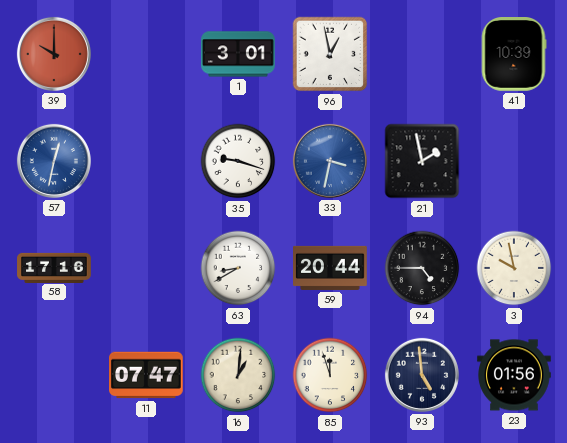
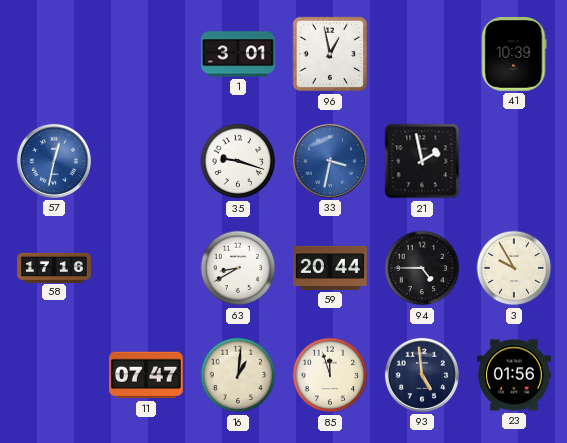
39: 10:00 -> none
3: 9:58 -> 9:55
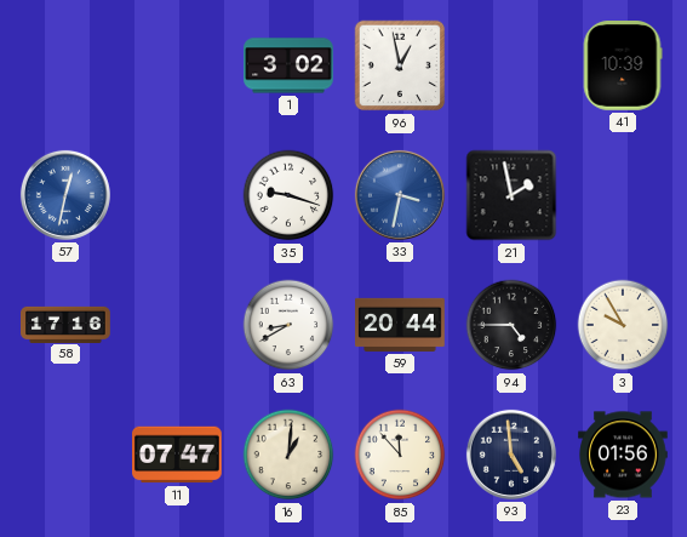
1: 3:01 -> 3:02
85: 11:57 -> 11:53
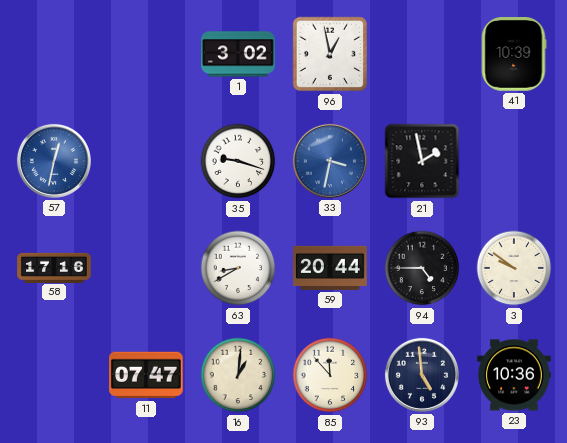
3: 9:55 -> 9:51
23: 01:56 -> 10:36
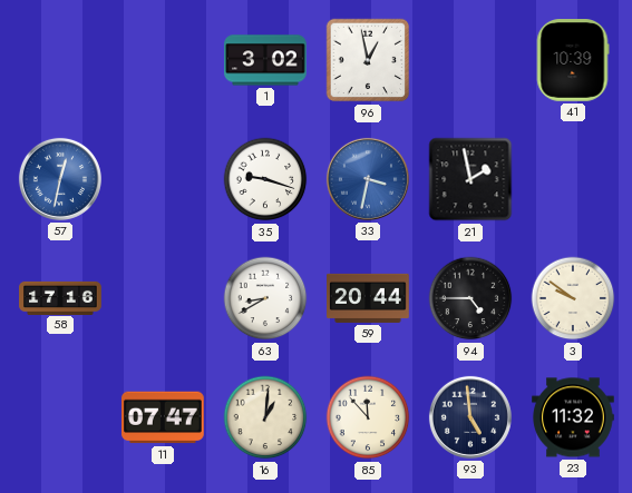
23: 10:36 -> 11:32
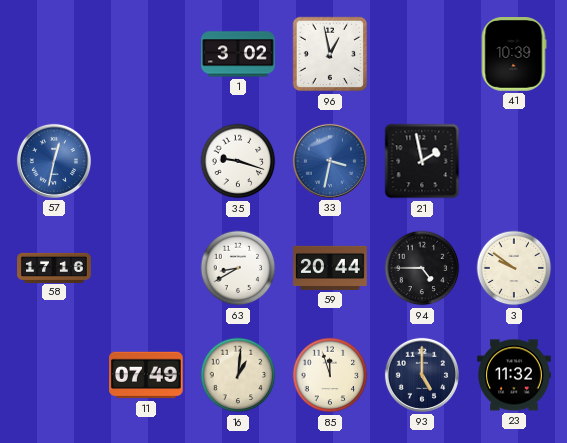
11: 07:47 -> 07:49
85: 11:53 -> 11:57
93: 4:59 -> 5:00
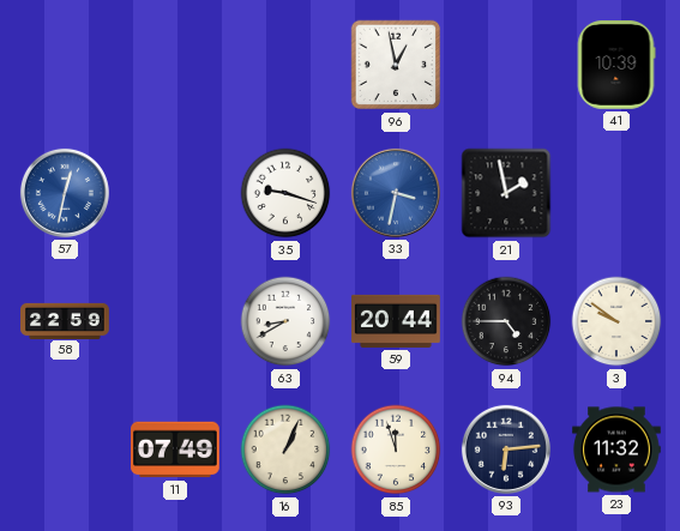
1: 3:02 -> none
58: 17:16 -> 22:59
16: 1:01 -> 1:04
93: 5:00 -> 6:14
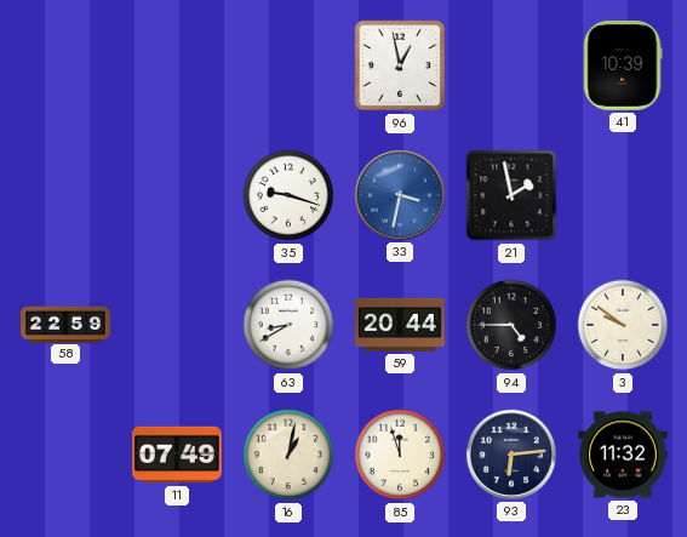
57: 12:32 -> none
16: 1:04 -> 1:02
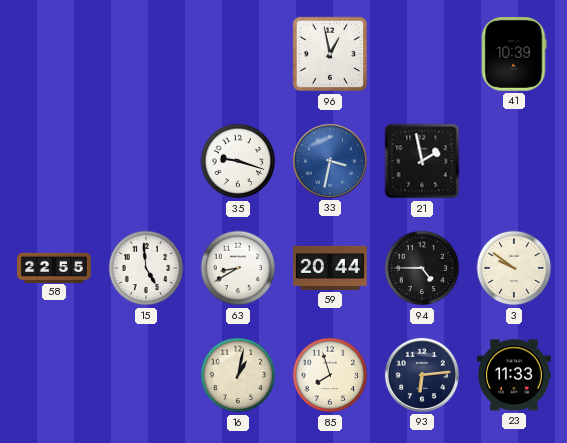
58: 22:59 -> 22:55
15: none -> 4:59
11: 07:49 -> none
85: 11:57 -> 7:57
23: 11:32 -> 11:33
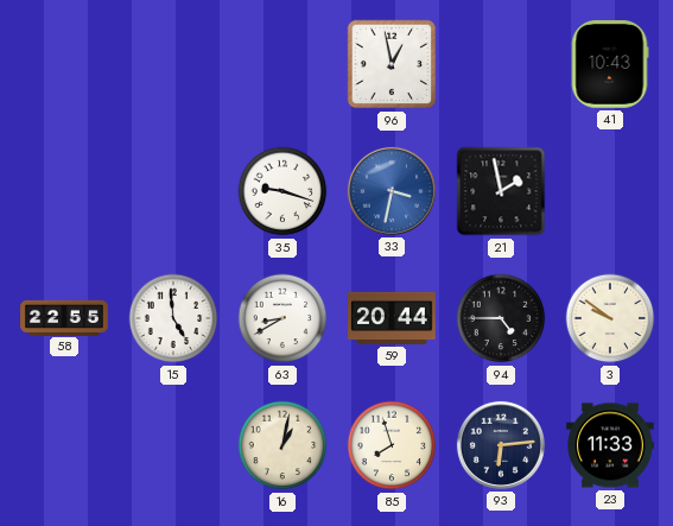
41: 10:39 -> 10:43
